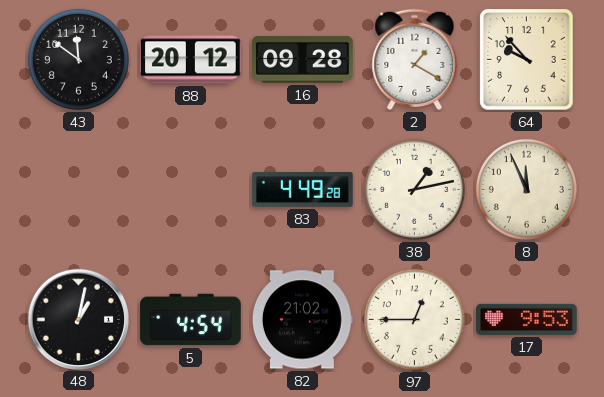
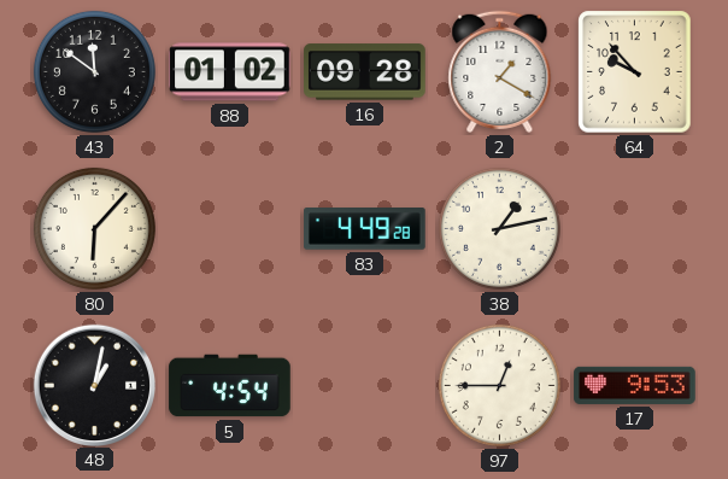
88: 20:12 -> 01:02
80: none -> 6:07
8: 11:56 -> none
82: 21:02 -> none
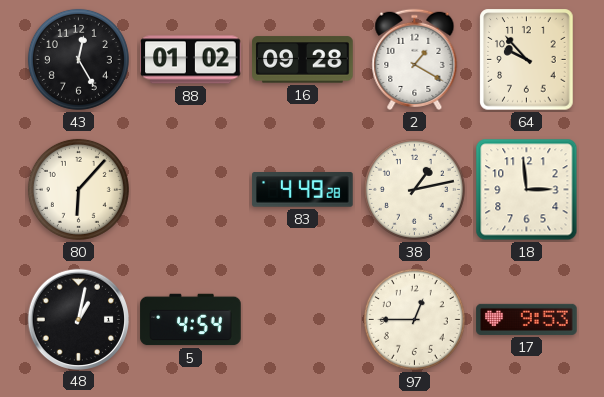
43: 11:51 -> 12:25
18: none -> 2:59
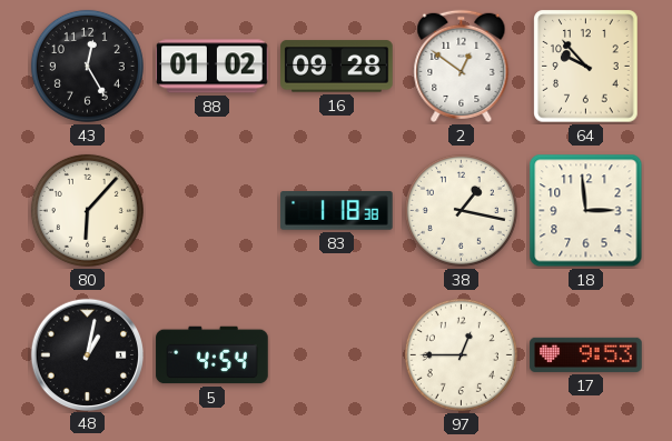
2: 1:20 -> 12:51
83: 4:49 -> 1:18
38: 1:13 -> 1:17
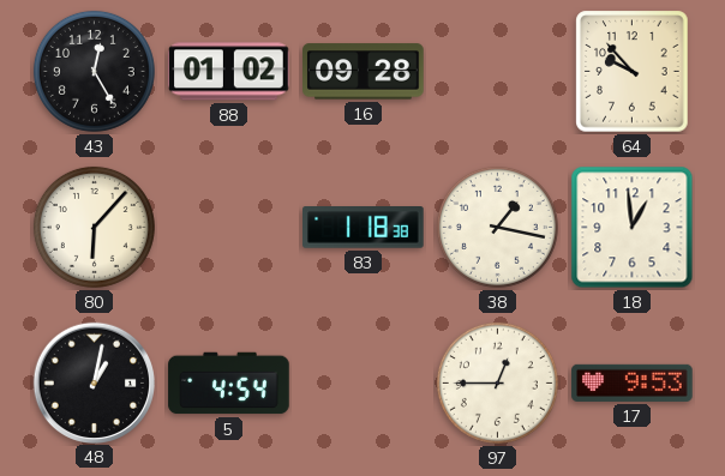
2: 12:51 -> none
18: 2:59 -> 12:59
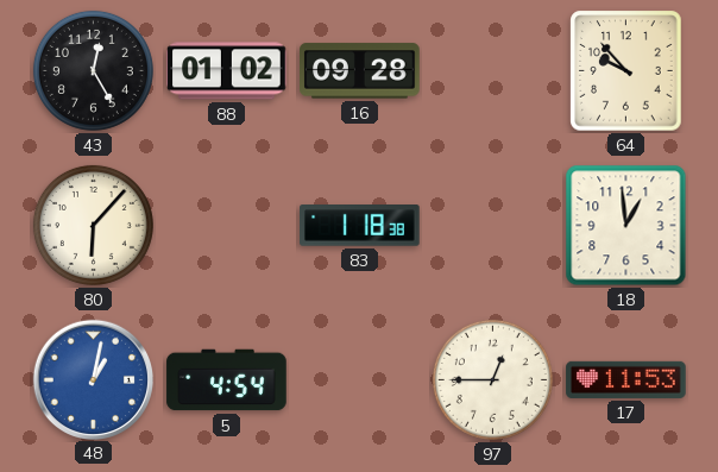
38: 1:17 -> none
48 dial: black -> blue
17: 9:53 -> 11:53
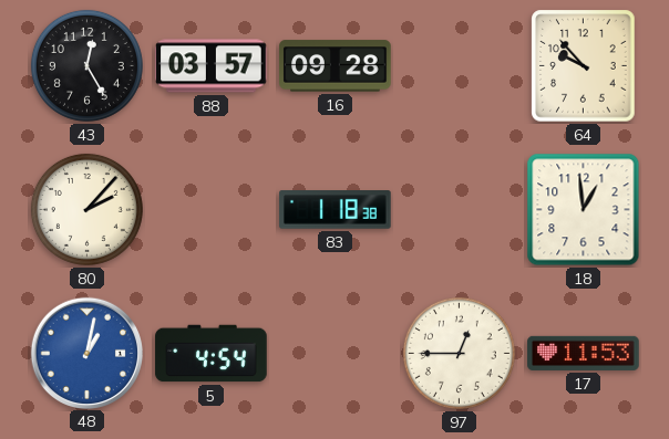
88: 01:02 -> 03:57
80: 6:07 -> 2:07
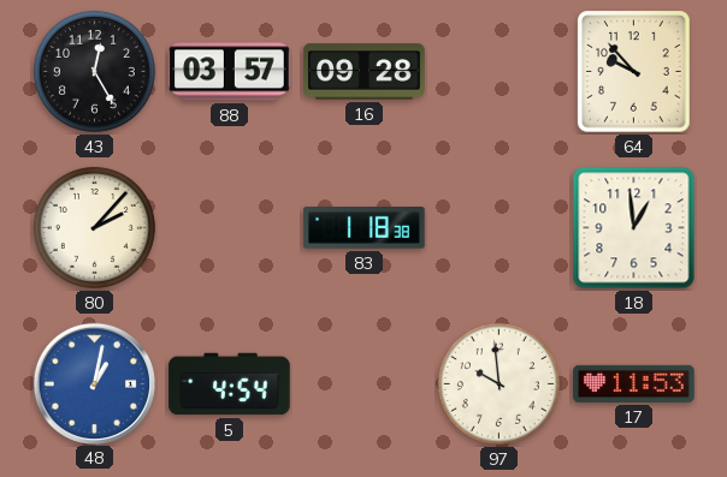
97: 12:45 -> 9:59
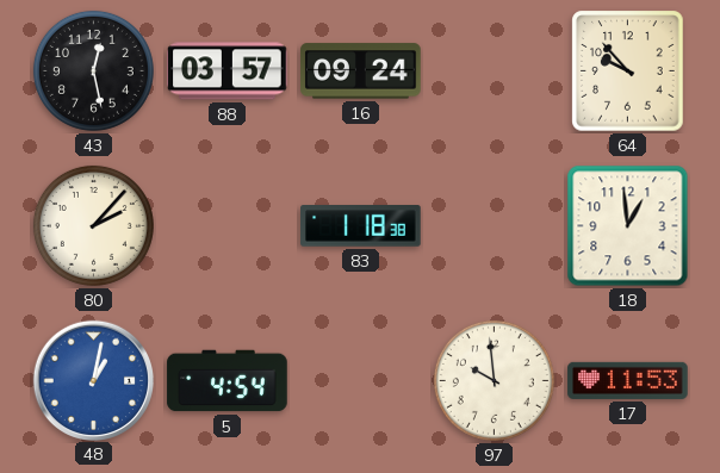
43: 12:25 -> 12:28
16: 09:28 -> 09:24
